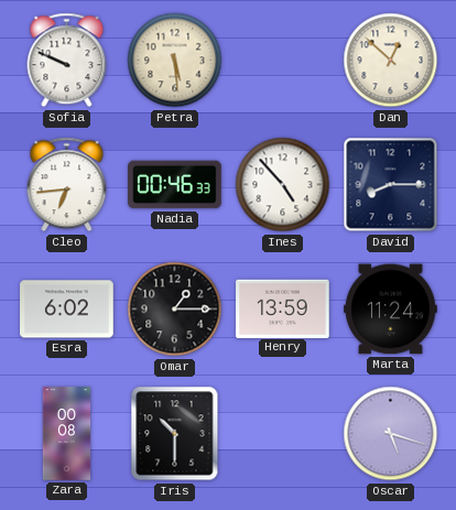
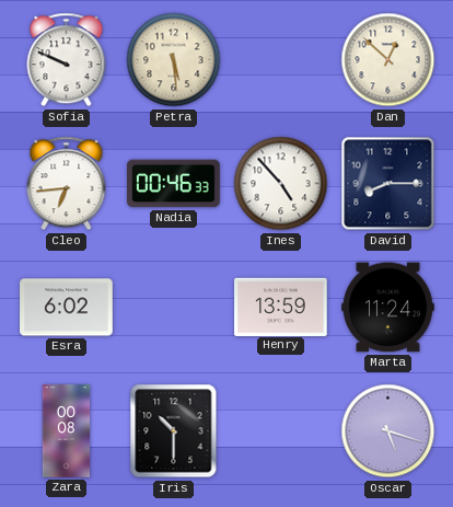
Omar: 1:15 -> none
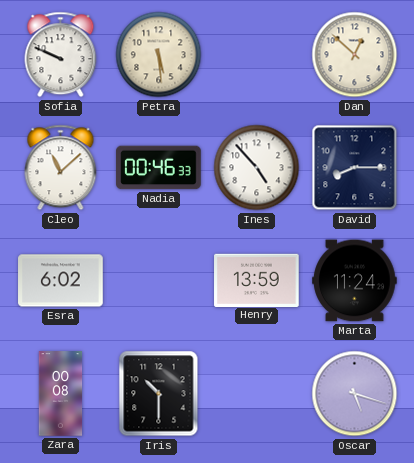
Cleo: 6:44 -> 11:08
